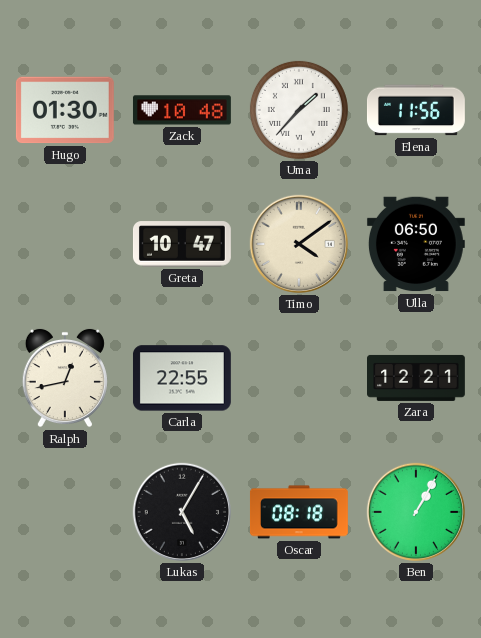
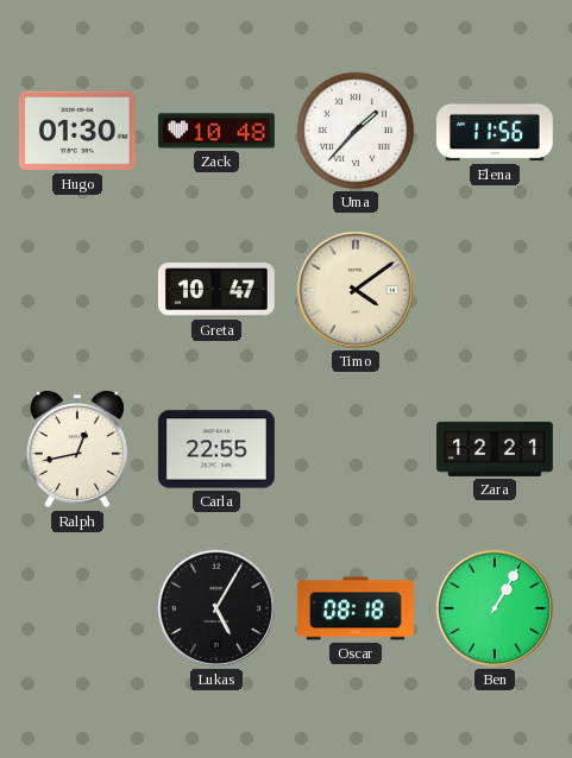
Ulla: 06:50 -> none
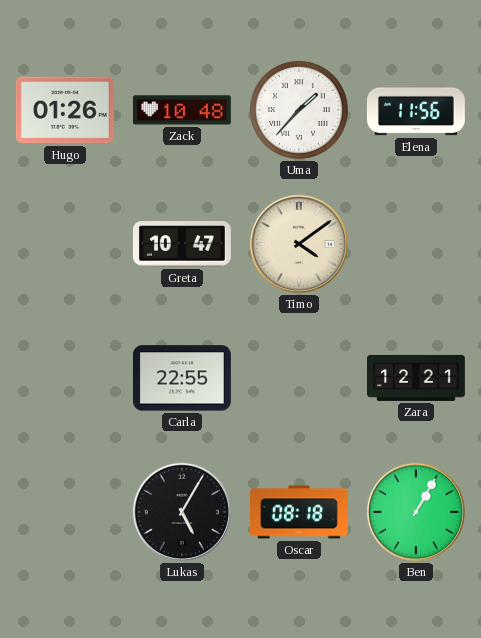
Hugo: 01:30 -> 01:26
Ralph: 12:43 -> none
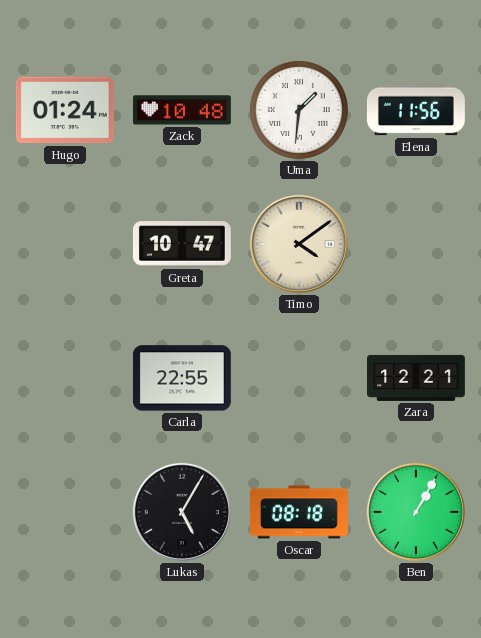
Hugo: 01:26 -> 01:24
Uma: 1:37 -> 1:31
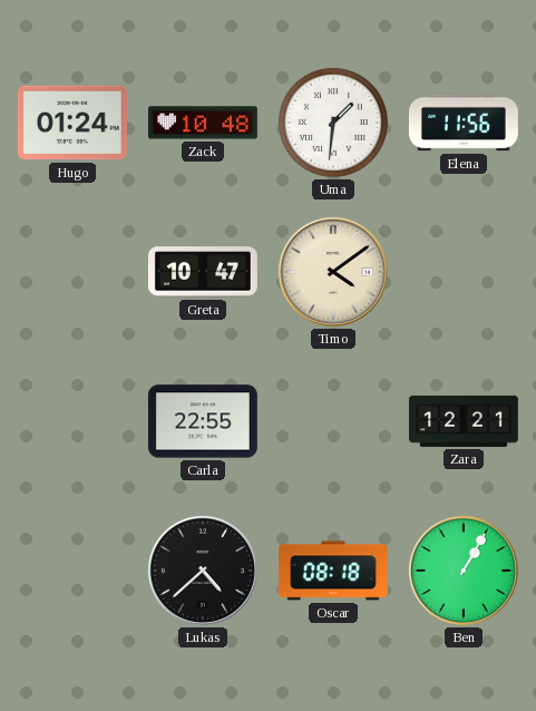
Lukas: 5:05 -> 4:38
